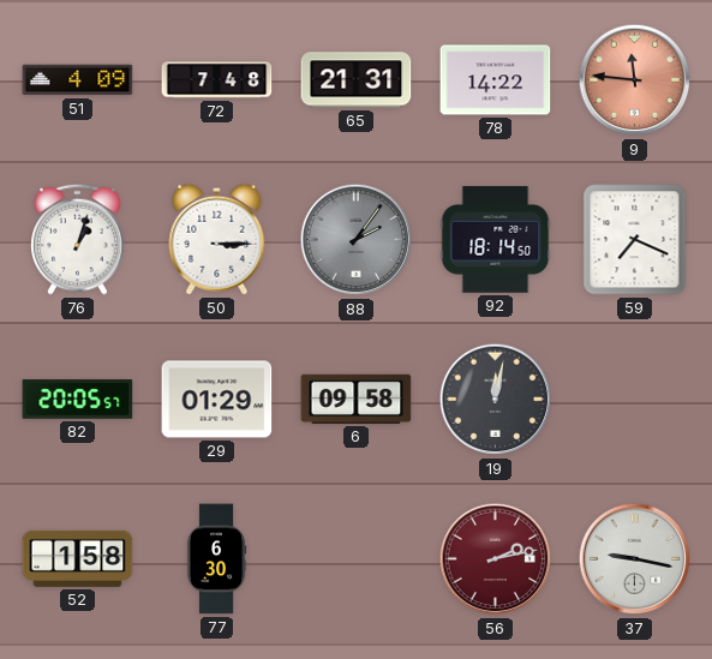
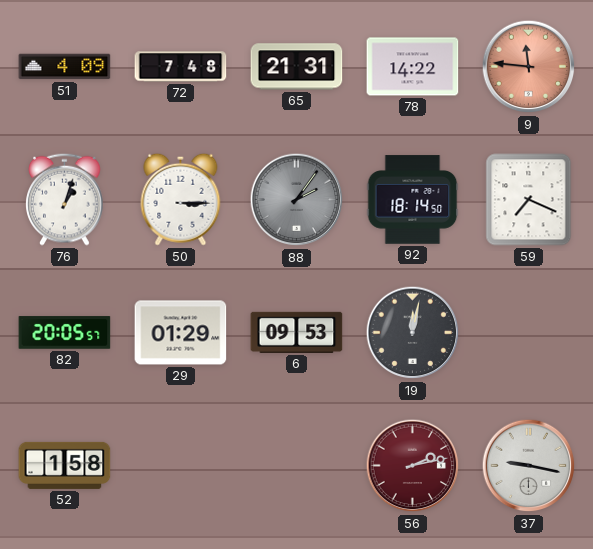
6: 09:58 -> 09:53
77: 6:30 -> none
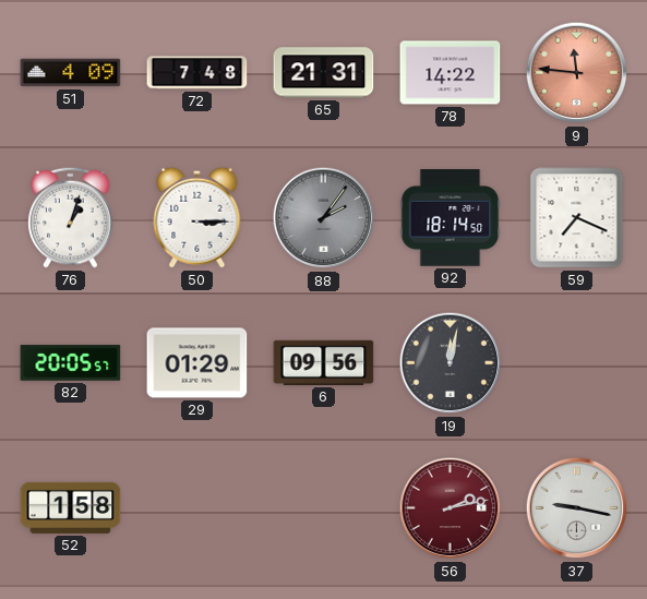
6: 09:53 -> 09:56
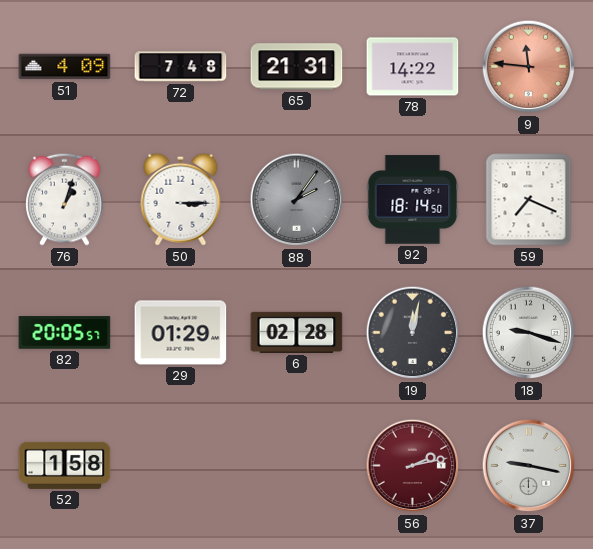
6: 09:56 -> 02:28
18: none -> 9:18
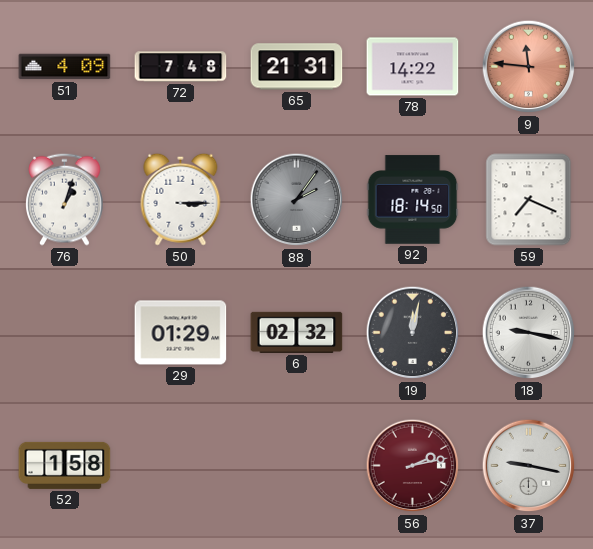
82: 20:05 -> none
6: 02:28 -> 02:32
18: 9:18 -> 9:17
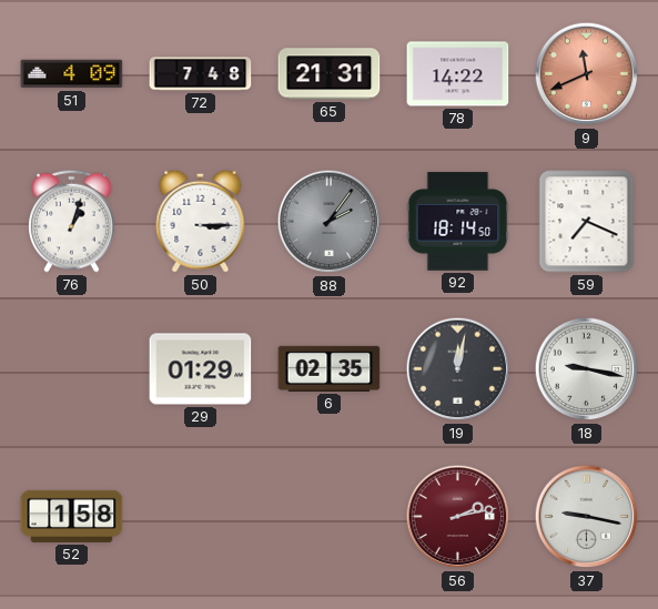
9: 11:46 -> 11:41
6: 02:32 -> 02:35
